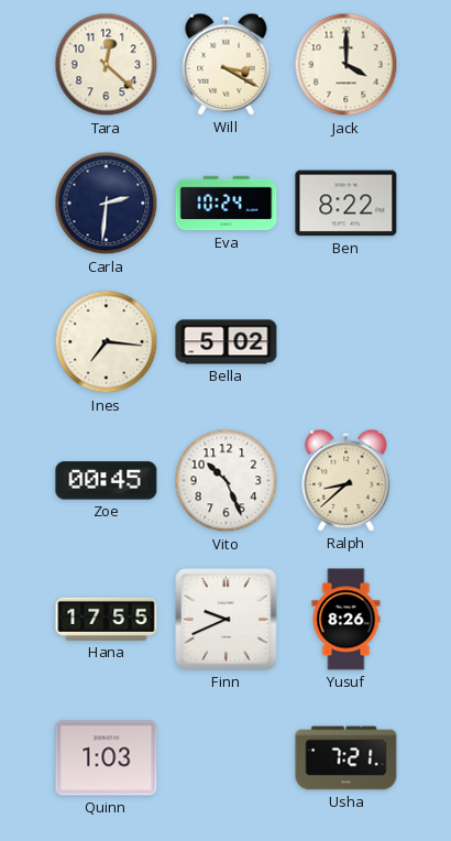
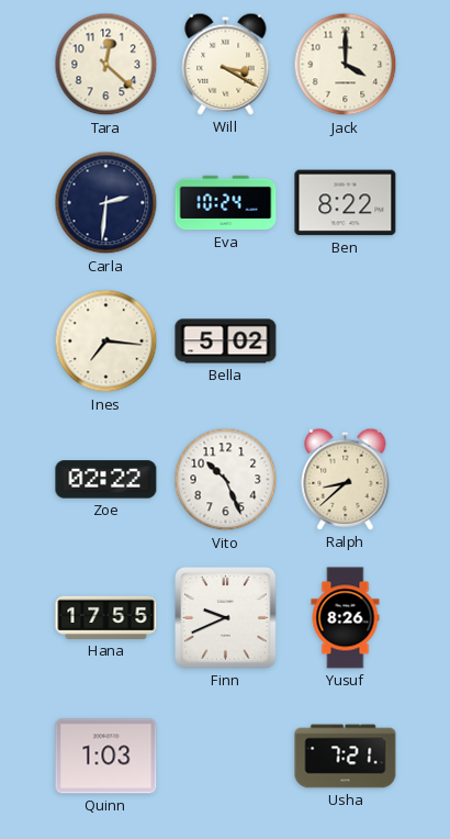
Zoe: 00:45 -> 02:22
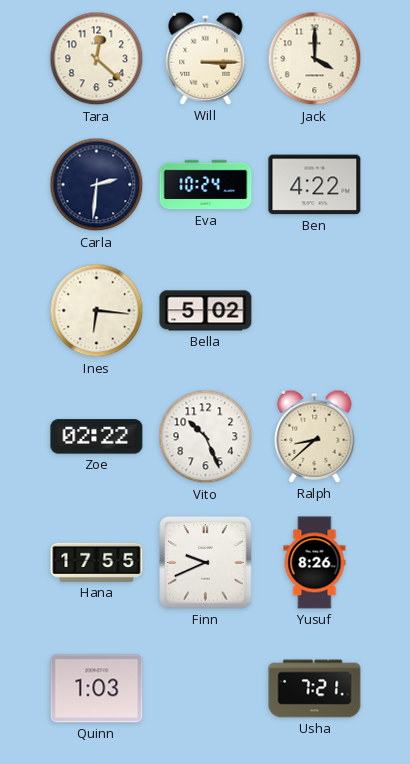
Will: 3:20 -> 3:15
Ben: 8:22 -> 4:22
Ines: 7:16 -> 6:16
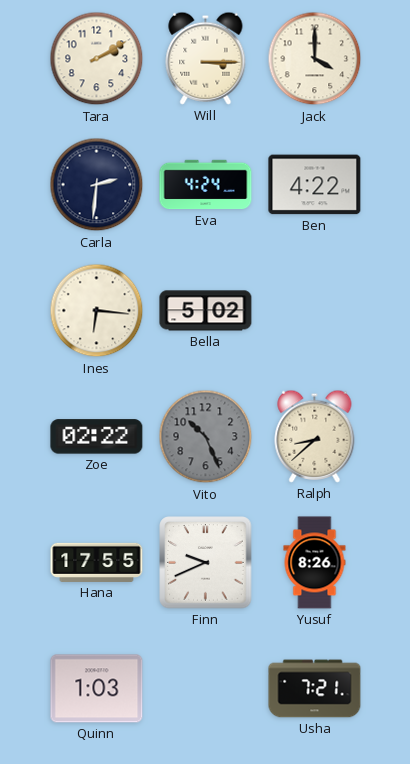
Tara: 12:22 -> 2:10
Eva: 10:24 -> 4:24
Vito dial: white -> grey
